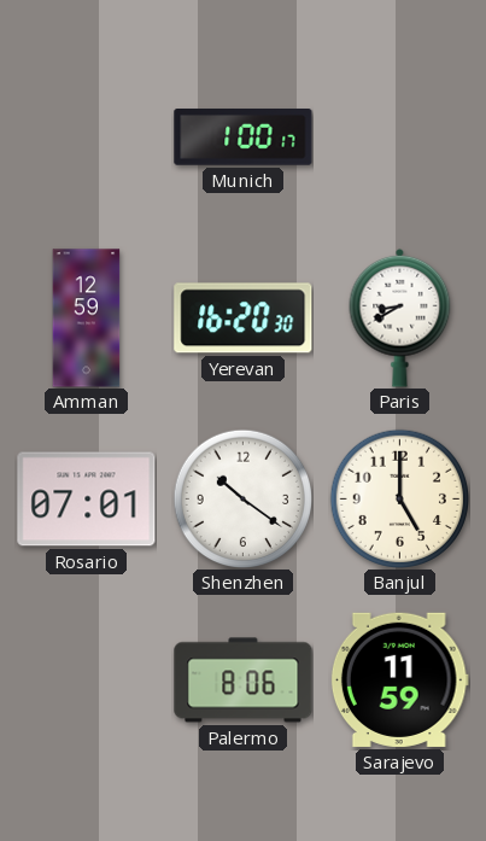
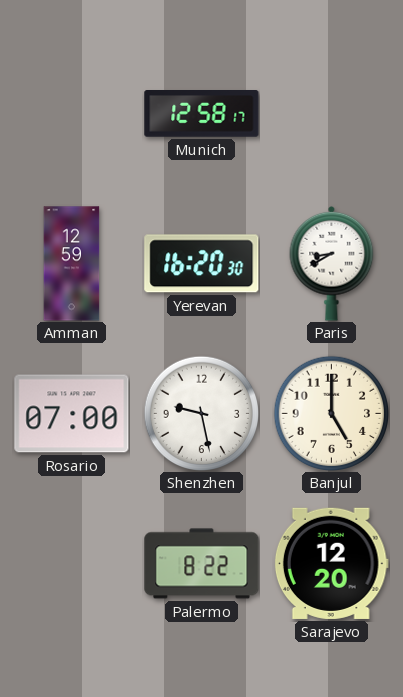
Munich: 1:00 -> 12:58
Rosario: 07:01 -> 07:00
Shenzhen: 10:21 -> 9:28
Palermo: 8:06 -> 8:22
Sarajevo: 11:59 -> 12:20
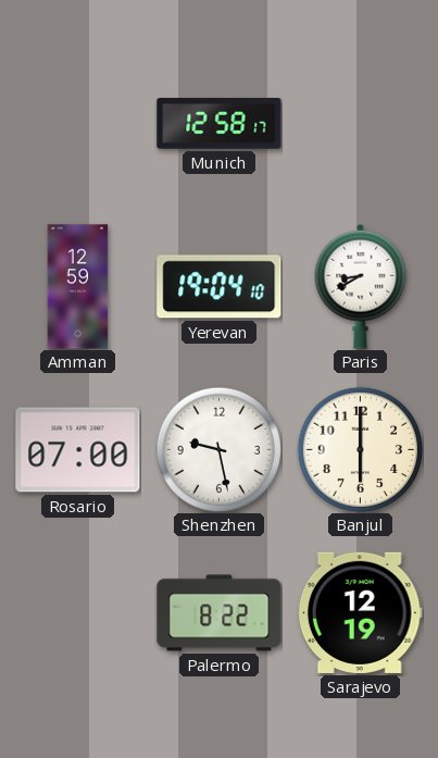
Yerevan: 16:20 -> 19:04
Banjul: 5:00 -> 6:00
Sarajevo: 12:20 -> 12:19
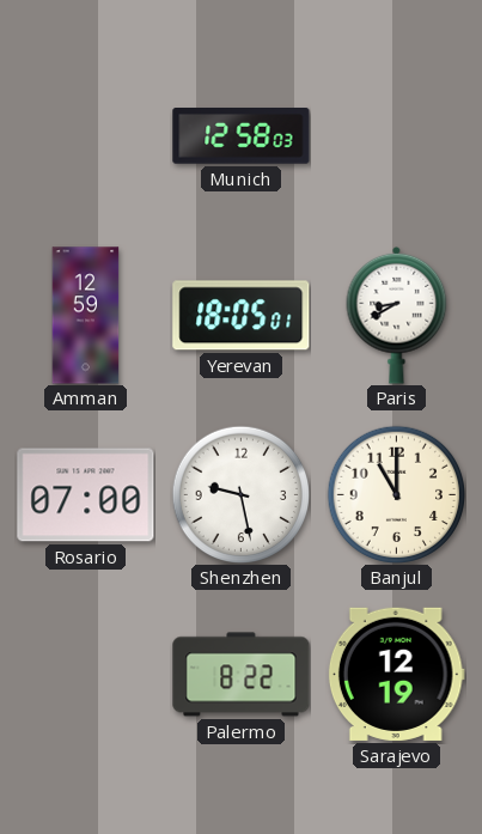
Munich: 12:58:17 -> 12:58:03
Yerevan: 19:04 -> 18:05
Banjul: 6:00 -> 11:00
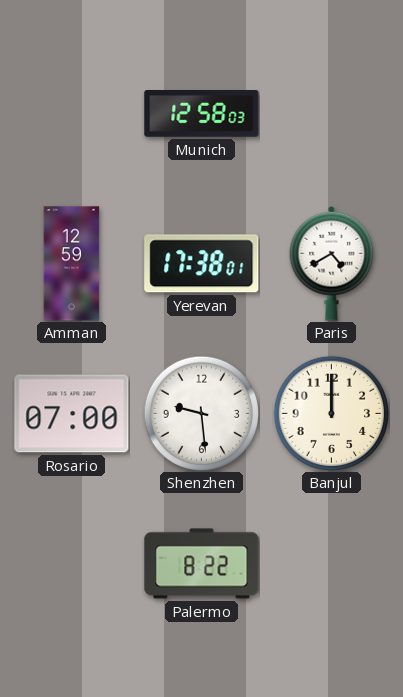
Yerevan: 18:05 -> 17:38
Paris: 8:40 -> 4:40
Shenzhen: 9:28 -> 9:29
Banjul: 11:00 -> 12:00
Sarajevo: 12:19 -> none
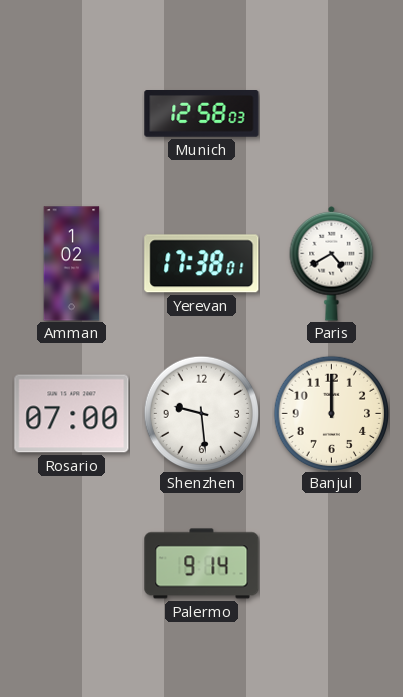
Amman: 12:59 -> 1:02
Palermo: 8:22 -> 9:14
